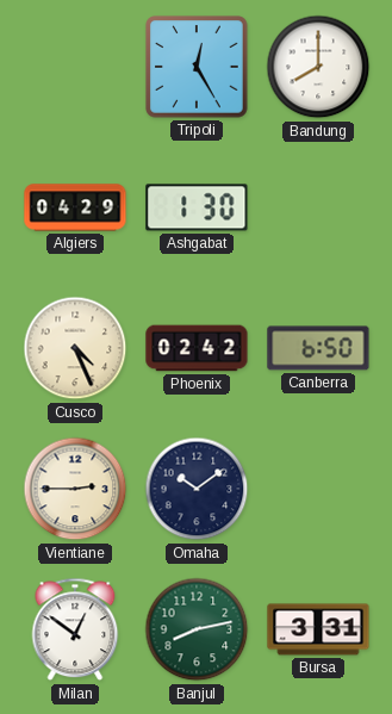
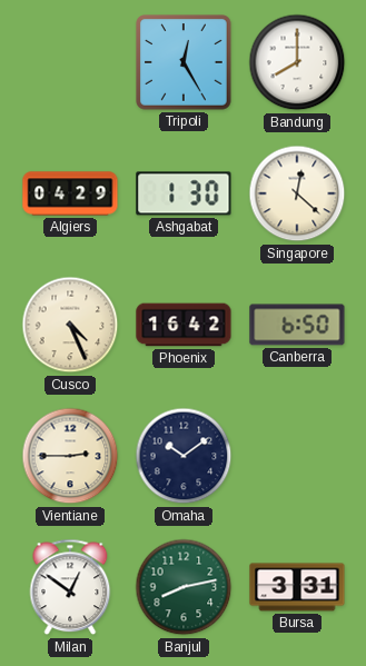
Singapore: none -> 12:22
Phoenix: 02:42 -> 16:42
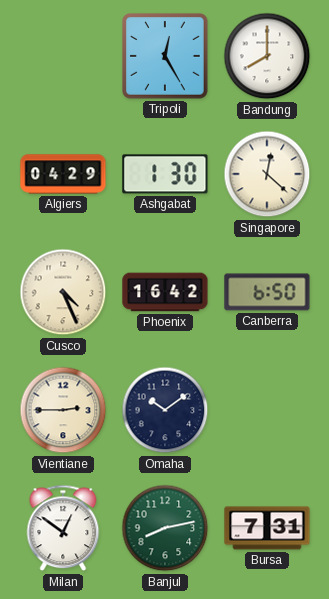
Bursa: 3:31 -> 7:31
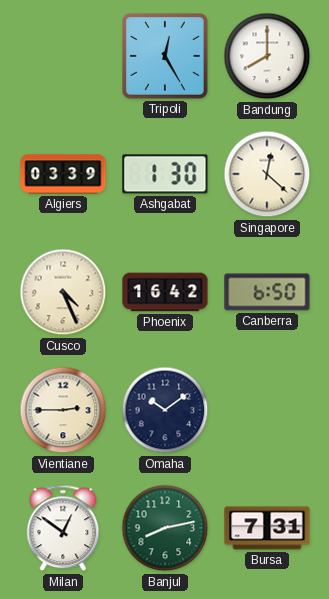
Algiers: 04:29 -> 03:39
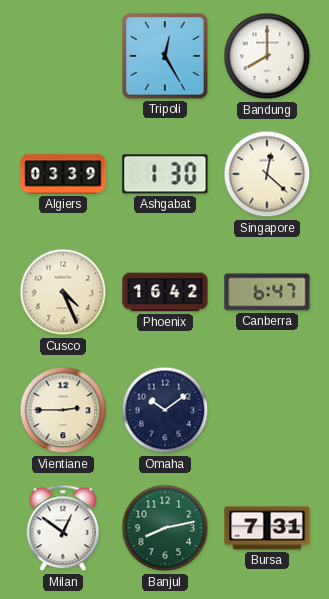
Canberra: 6:50 -> 6:47
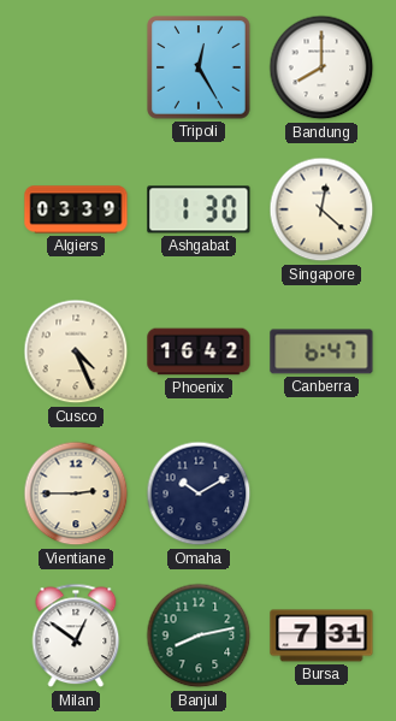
Omaha: 10:09 -> 10:10
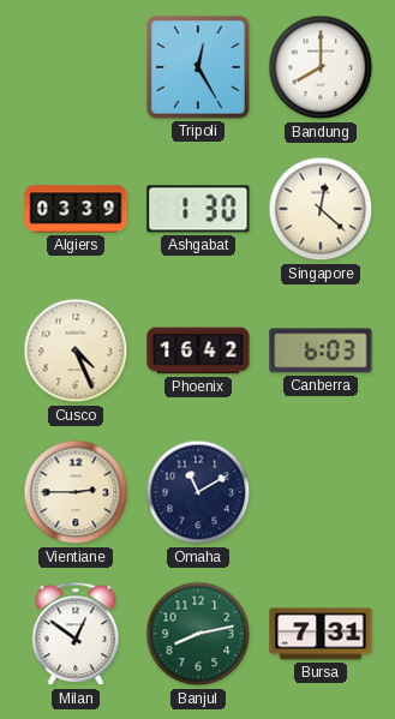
Canberra: 6:47 -> 6:03
Omaha: 10:10 -> 11:10
